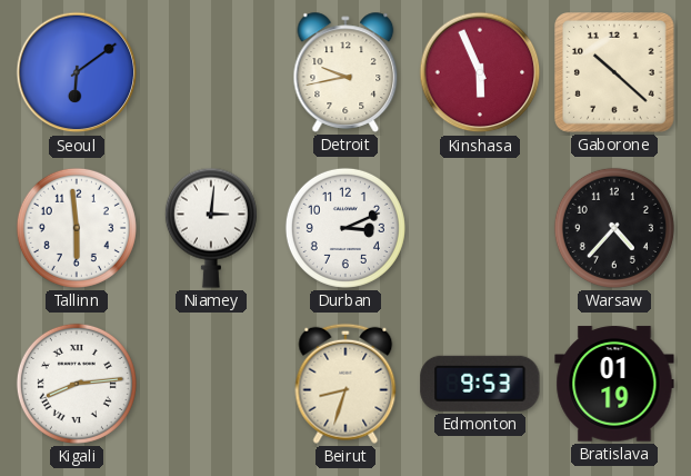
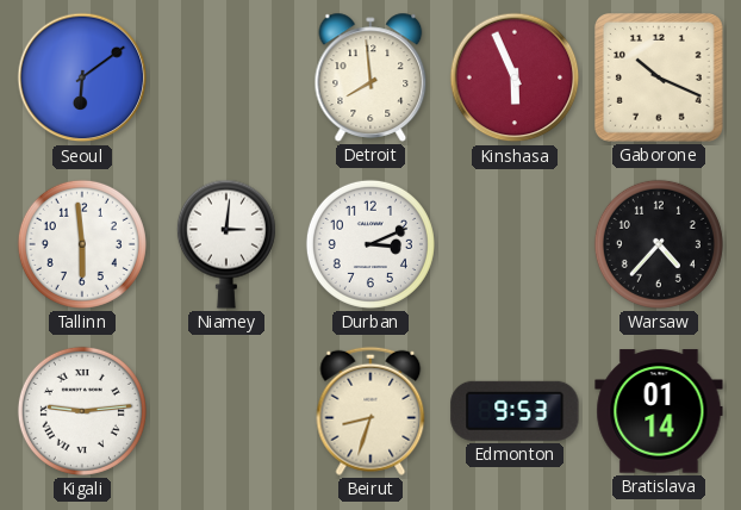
Detroit: 9:43 -> 7:59
Gaborone: 10:22 -> 10:19
Kigali: 8:14 -> 9:14
Bratislava: 01:19 -> 01:14
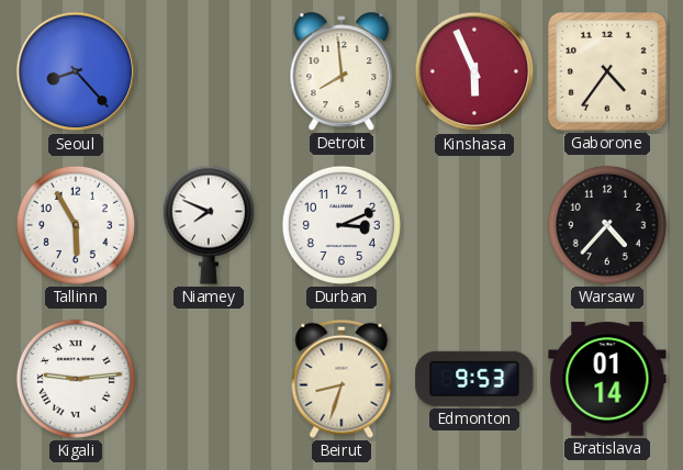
Seoul: 6:09 -> 8:23
Gaborone: 10:19 -> 4:36
Tallinn: 5:59 -> 5:55
Niamey: 3:01 -> 7:49
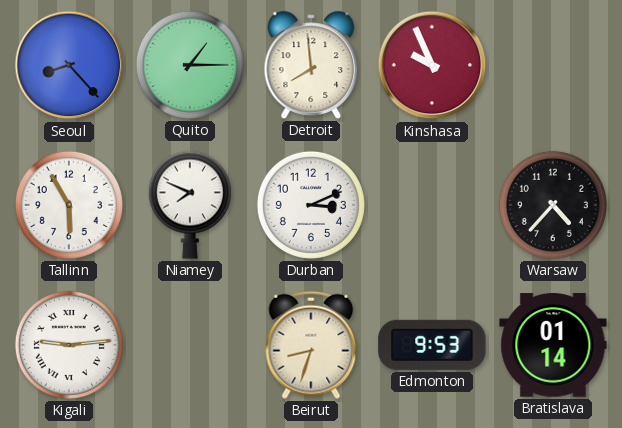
Quito: none -> 1:15
Kinshasa: 5:56 -> 9:56
Gaborone: 4:36 -> none
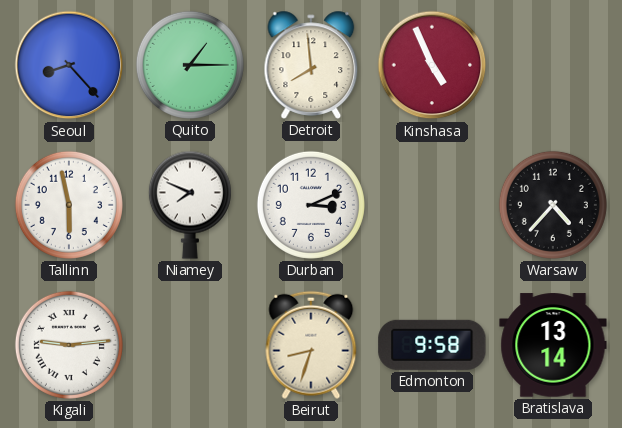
Kinshasa: 9:56 -> 4:56
Tallinn: 5:55 -> 5:58
Edmonton: 9:53 -> 9:58
Bratislava: 01:14 -> 13:14
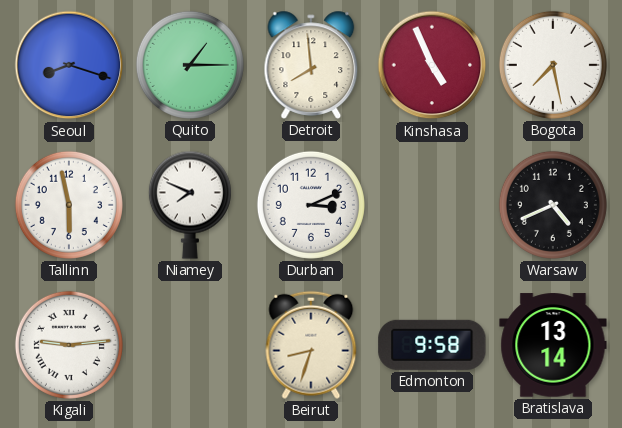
Seoul: 8:23 -> 8:18
Bogota: none -> 7:28
Warsaw: 4:37 -> 4:41
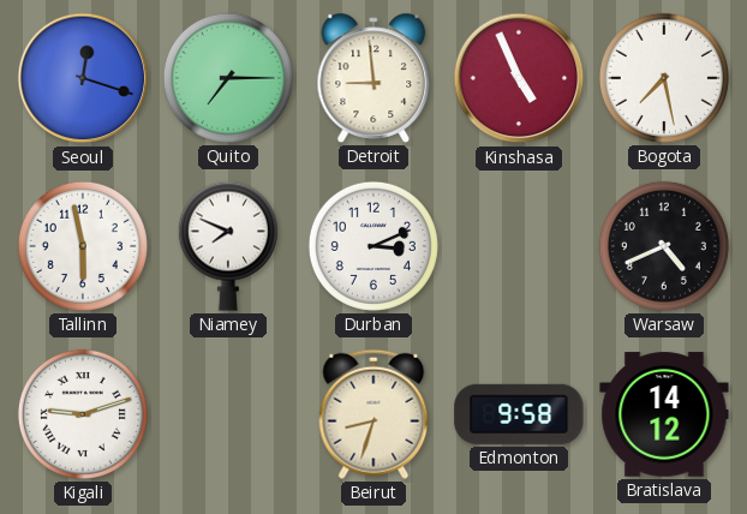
Seoul: 8:18 -> 12:18
Quito: 1:15 -> 7:15
Detroit: 7:59 -> 8:59
Kigali: 9:14 -> 9:12
Bratislava: 13:14 -> 14:12
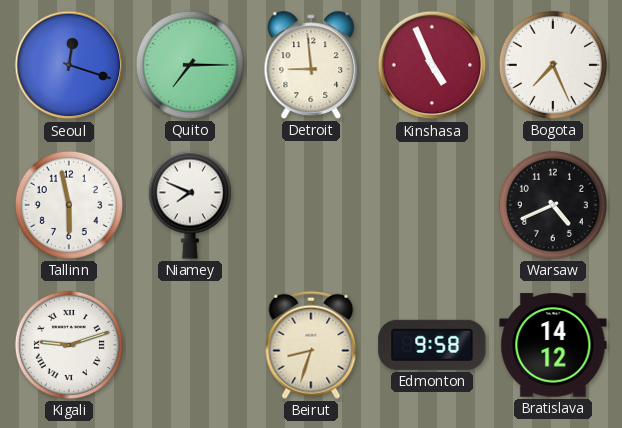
Bogota: 7:28 -> 7:26
Durban: 3:11 -> none
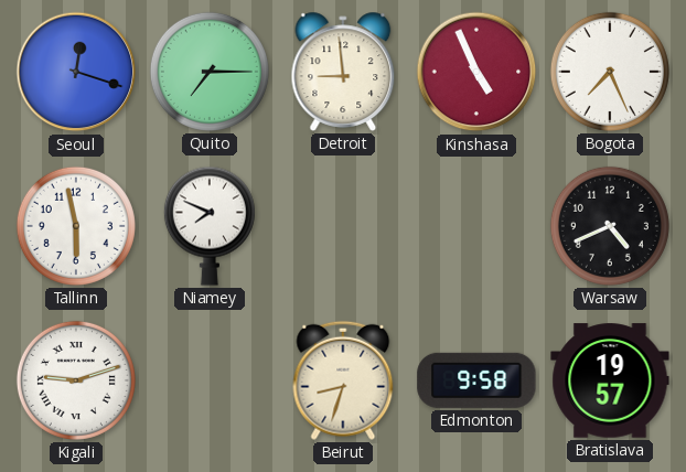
Bratislava: 14:12 -> 19:57
